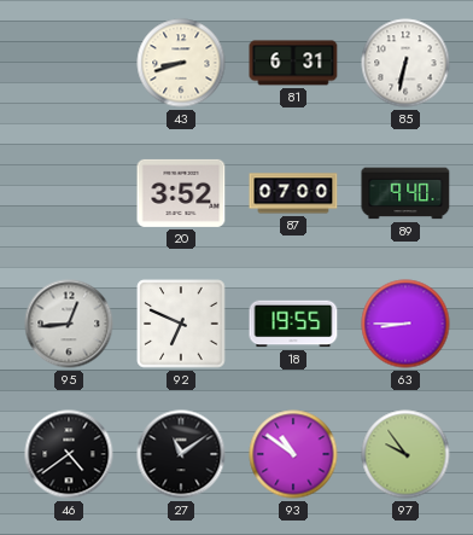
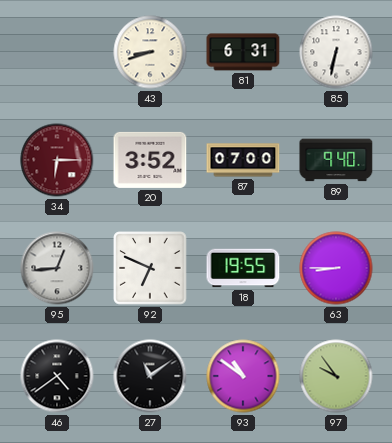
34: none -> 6:15
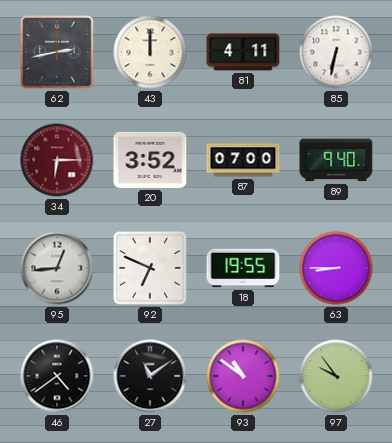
62: none -> 2:43
43: 8:42 -> 12:00
81: 6:31 -> 4:11
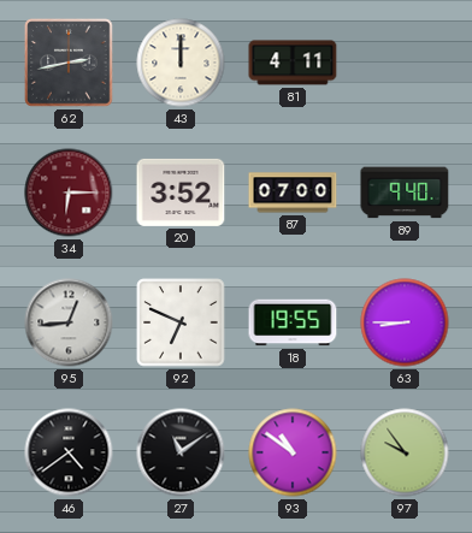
85: 6:32 -> none
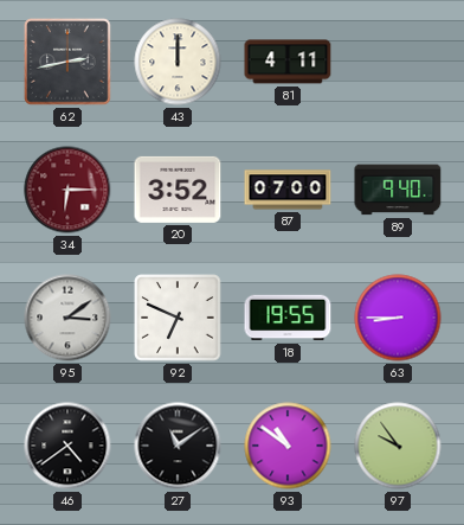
95: 12:44 -> 3:09
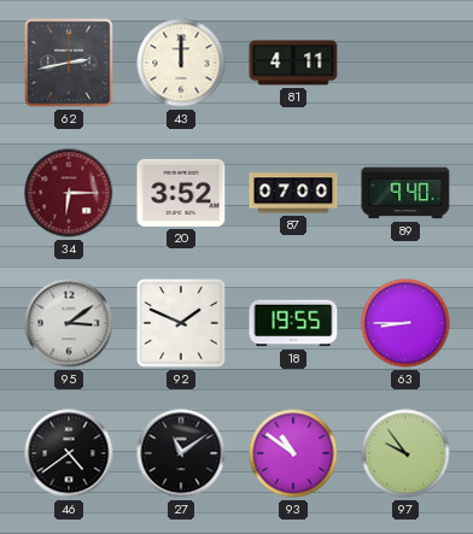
92: 6:49 -> 1:49
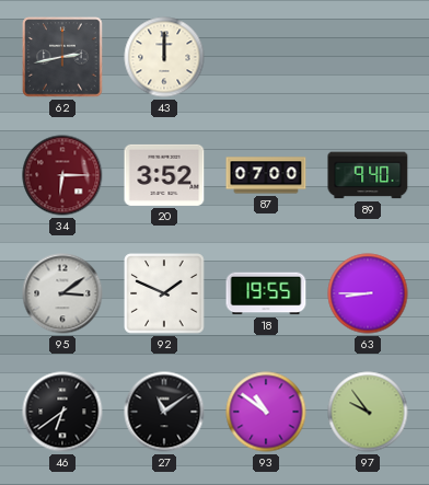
81: 4:11 -> none
46: 4:39 -> 6:39
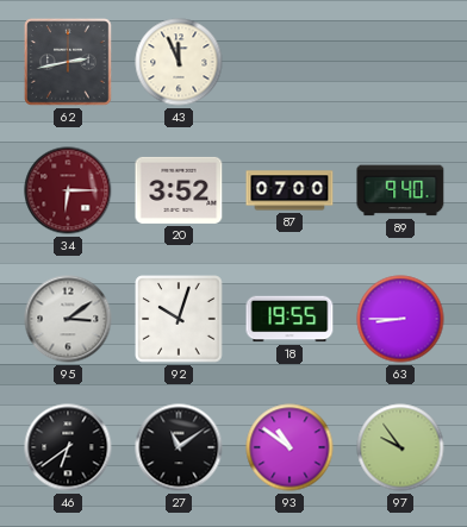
43: 12:00 -> 11:56
92: 1:49 -> 10:03
